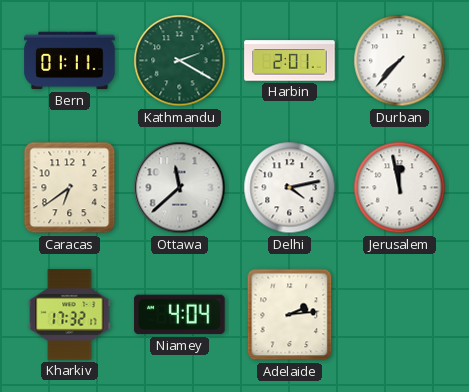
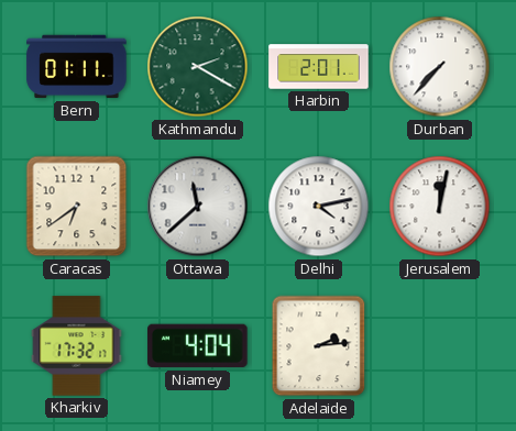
Jerusalem: 11:58 -> 12:02
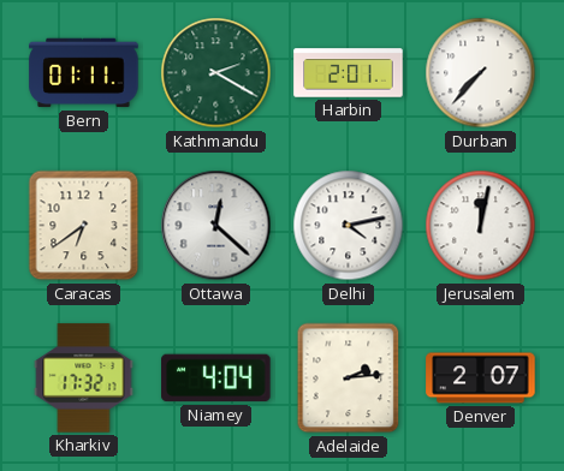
Ottawa: 11:38 -> 12:22
Denver: none -> 2:07
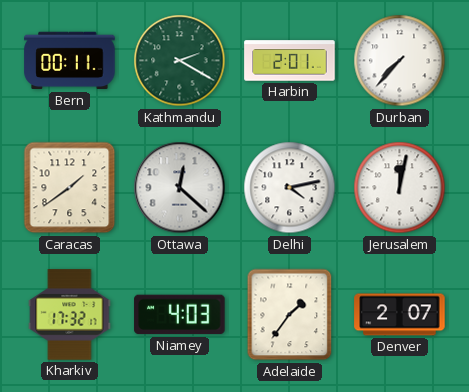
Bern: 01:11 -> 00:11
Caracas: 6:39 -> 1:39
Niamey: 4:04 -> 4:03
Adelaide: 2:14 -> 1:36
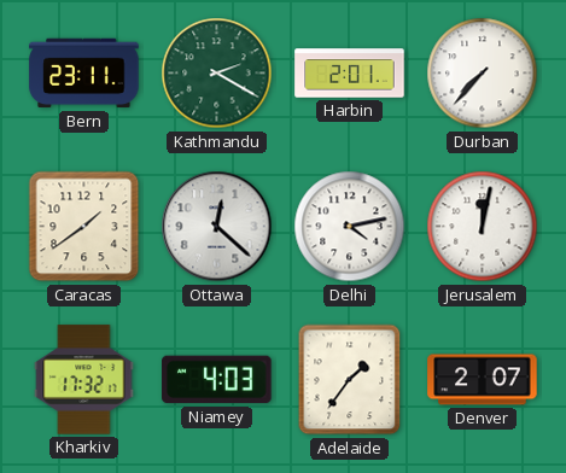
Bern: 00:11 -> 23:11
